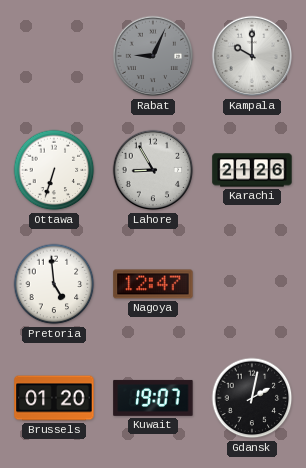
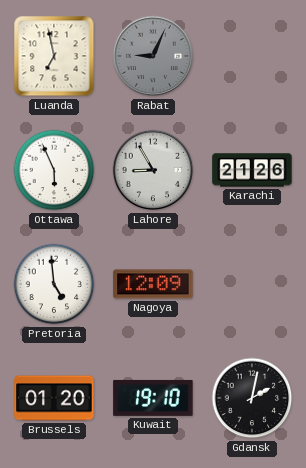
Luanda: none -> 6:58
Kampala: 10:00 -> none
Ottawa: 6:33 -> 5:56
Nagoya: 12:47 -> 12:09
Kuwait: 19:07 -> 19:10
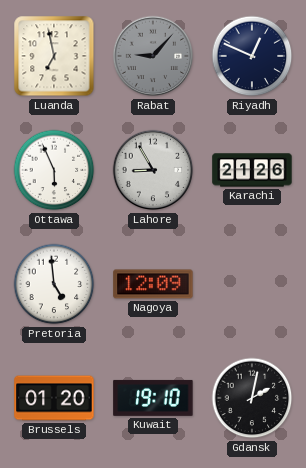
Rabat: 9:04 -> 9:07
Riyadh: none -> 12:49
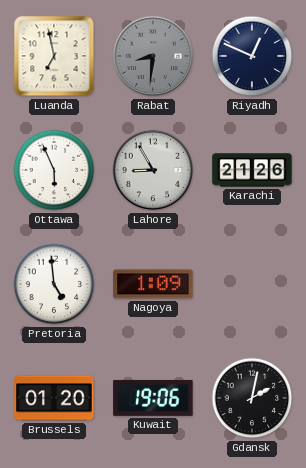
Rabat: 9:07 -> 8:31
Nagoya: 12:09 -> 1:09
Kuwait: 19:10 -> 19:06
